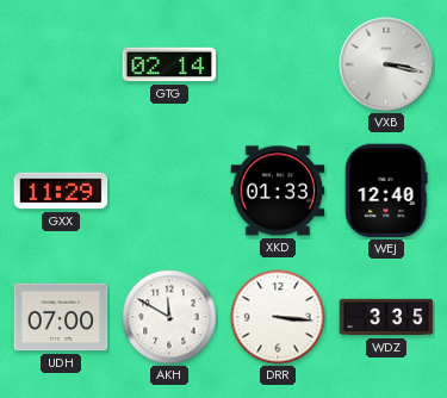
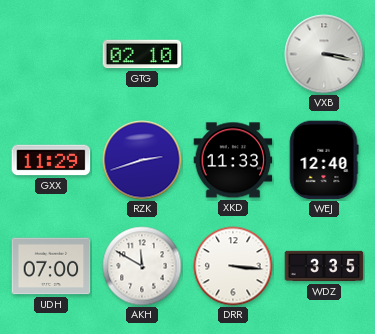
GTG: 02:14 -> 02:10
RZK: none -> 2:42
XKD: 01:33 -> 11:33
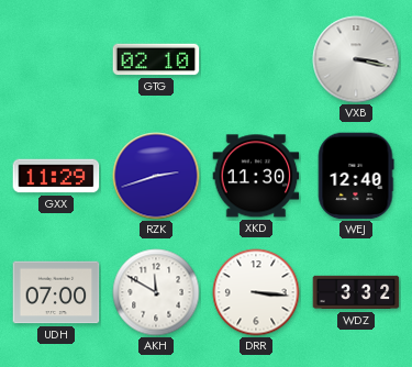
XKD: 11:33 -> 11:30
WDZ: 3:35 -> 3:32
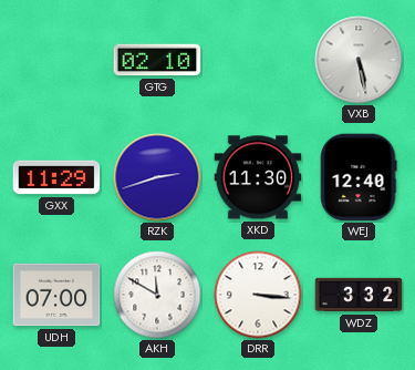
VXB: 3:17 -> 5:28
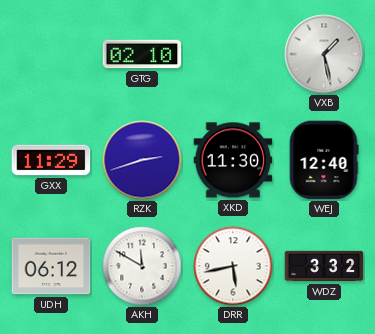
VXB: 5:28 -> 1:28
UDH: 07:00 -> 06:12
DRR: 3:16 -> 5:43
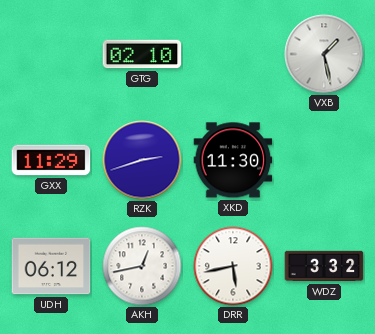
WEJ: 12:40 -> none
AKH: 11:50 -> 12:43
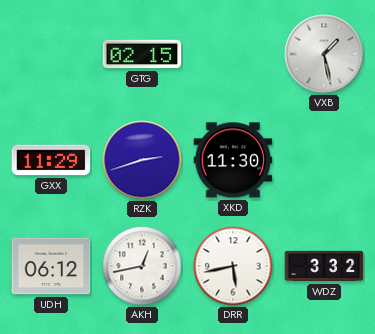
GTG: 02:10 -> 02:15
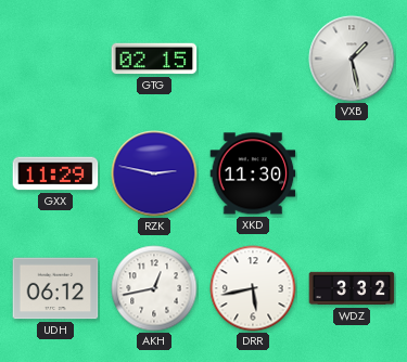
RZK: 2:42 -> 2:47
